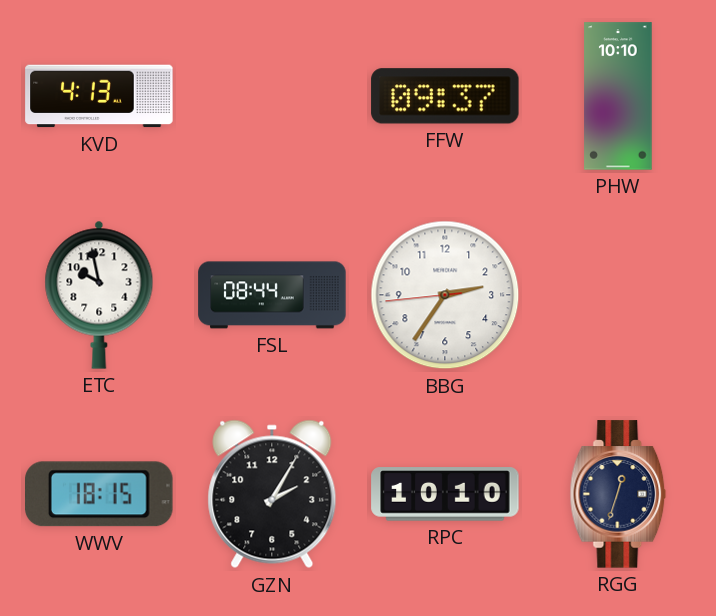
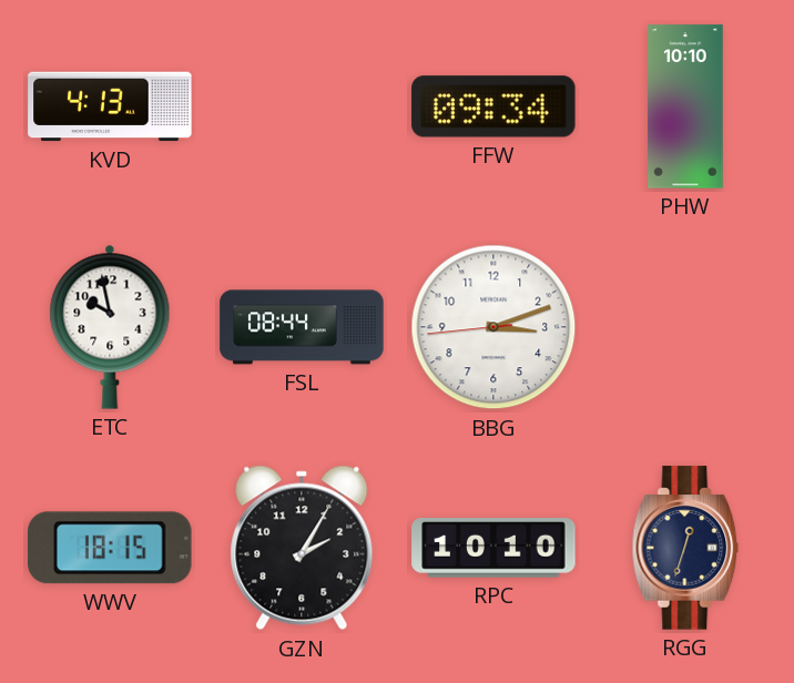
FFW: 09:37 -> 09:34
BBG: 2:35 -> 3:11
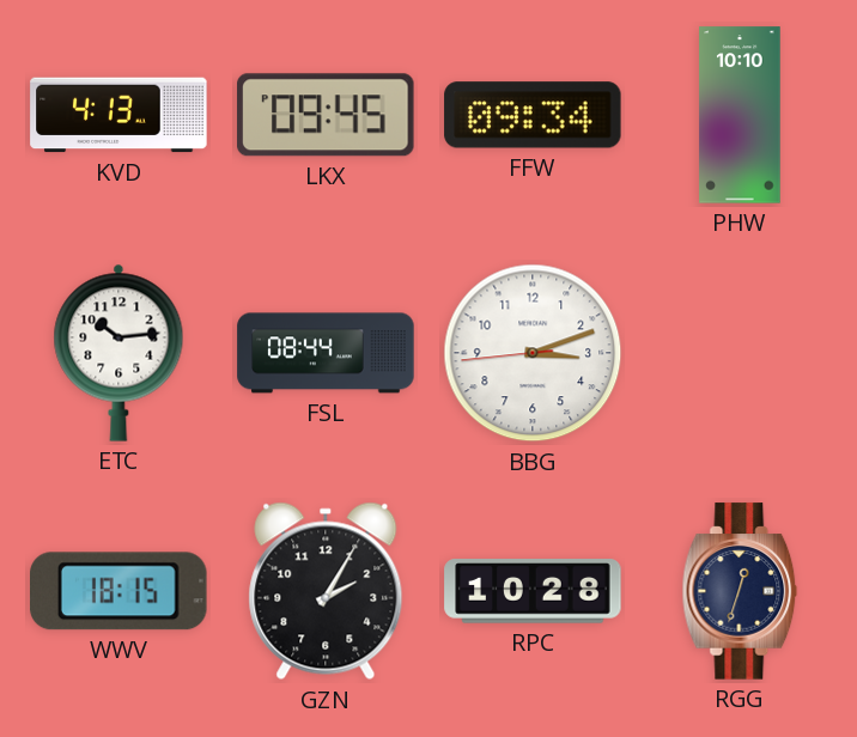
LKX: none -> 09:45
ETC: 9:58 -> 10:14
RPC: 10:10 -> 10:28
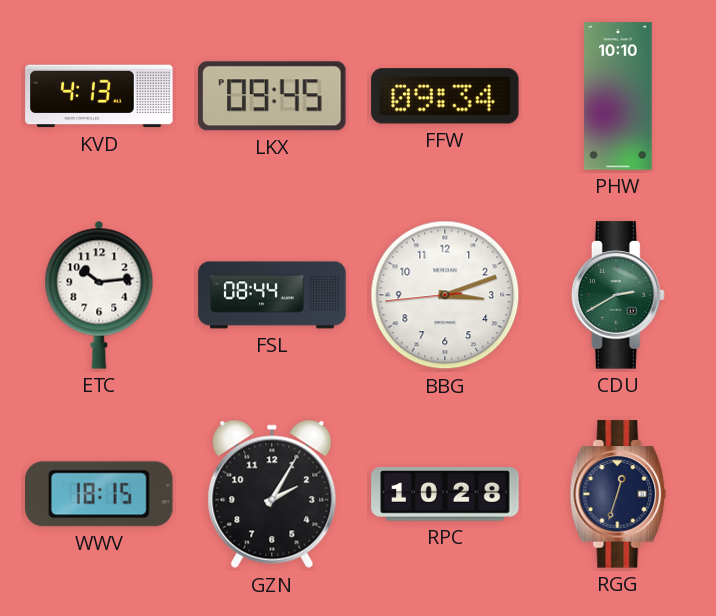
CDU: none -> 2:40
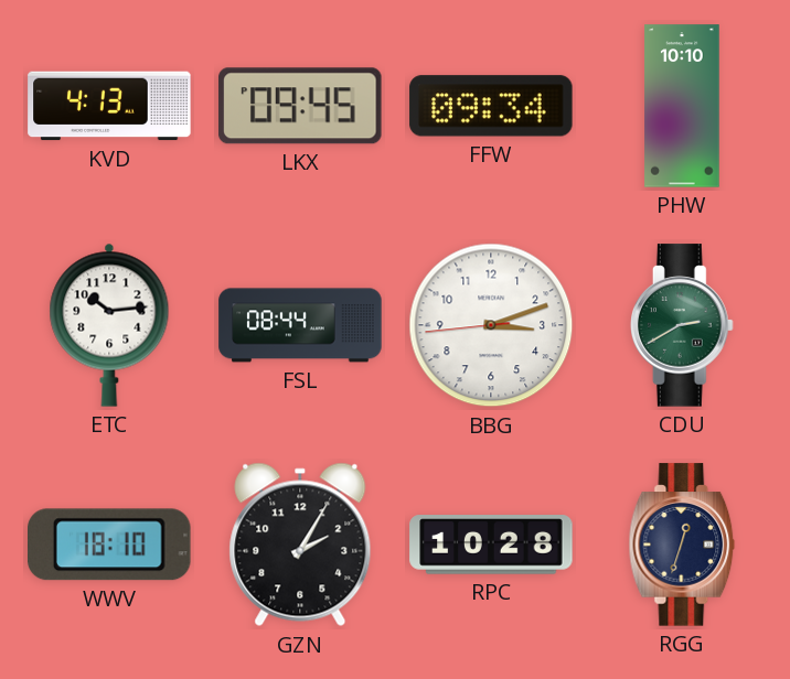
WWV: 18:15 -> 18:10
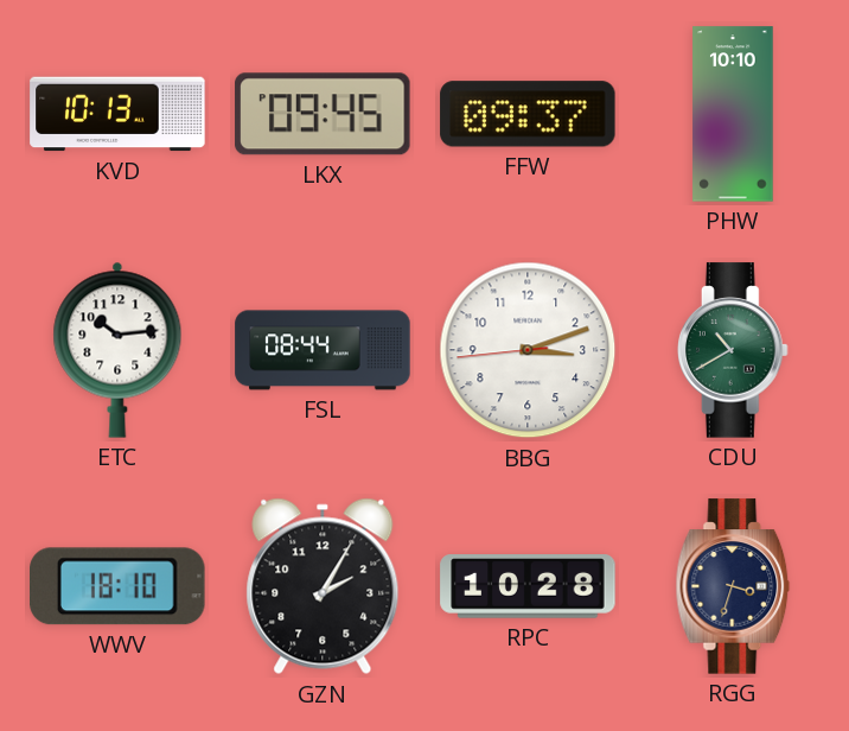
KVD: 4:13 -> 10:13
FFW: 09:34 -> 09:37
CDU: 2:40 -> 10:40
RGG: 12:33 -> 3:33
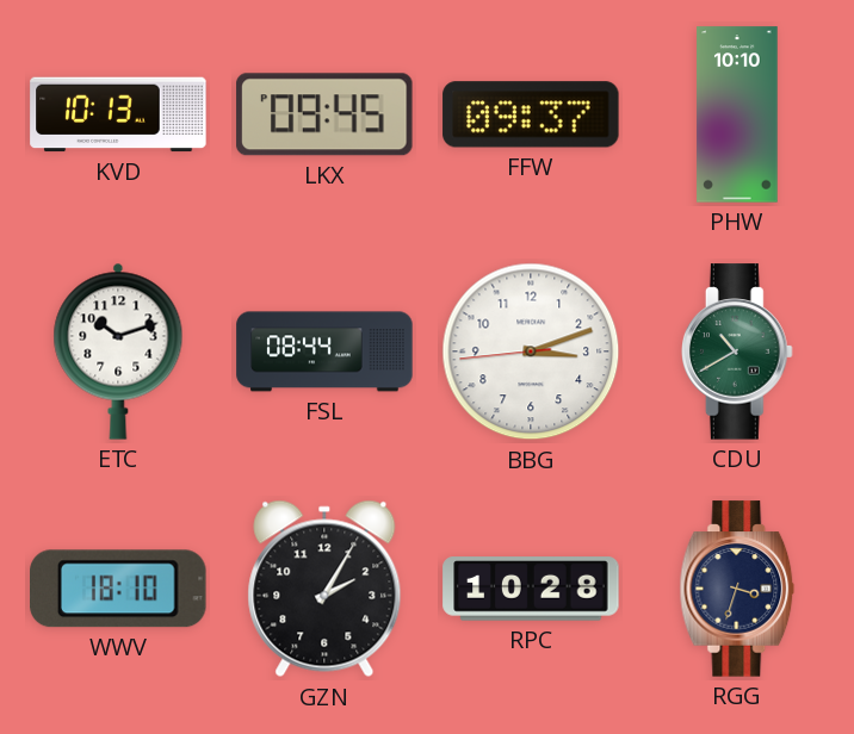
ETC: 10:14 -> 10:12
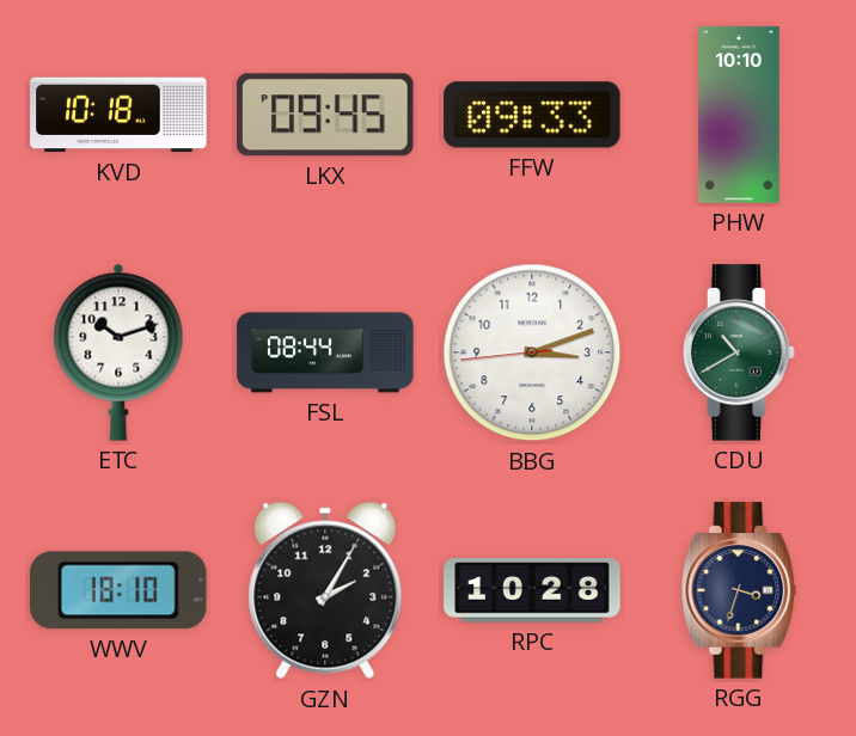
KVD: 10:13 -> 10:18
FFW: 09:37 -> 09:33
